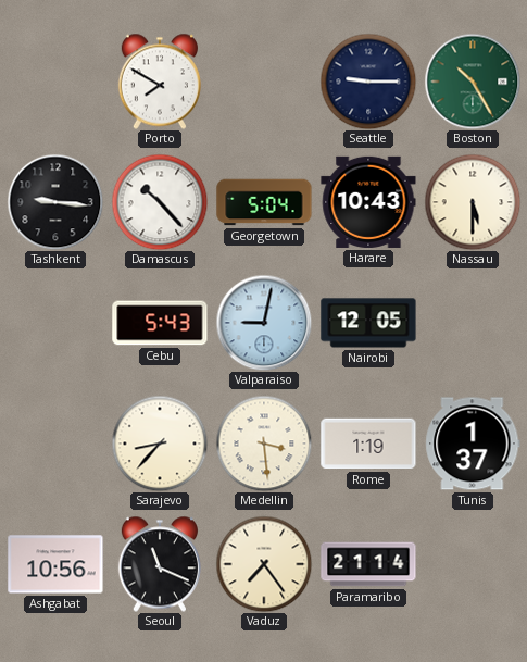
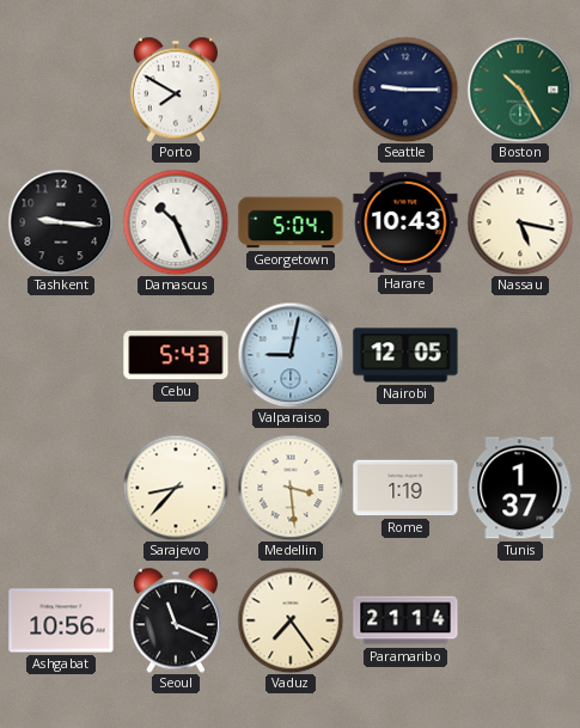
Damascus: 10:23 -> 10:26
Nassau: 5:30 -> 5:17
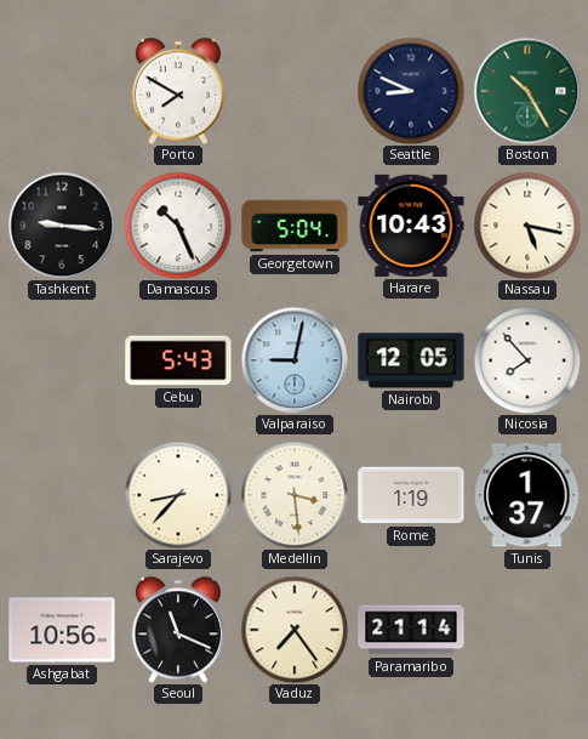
Seattle: 9:15 -> 8:49
Nicosia: none -> 7:53
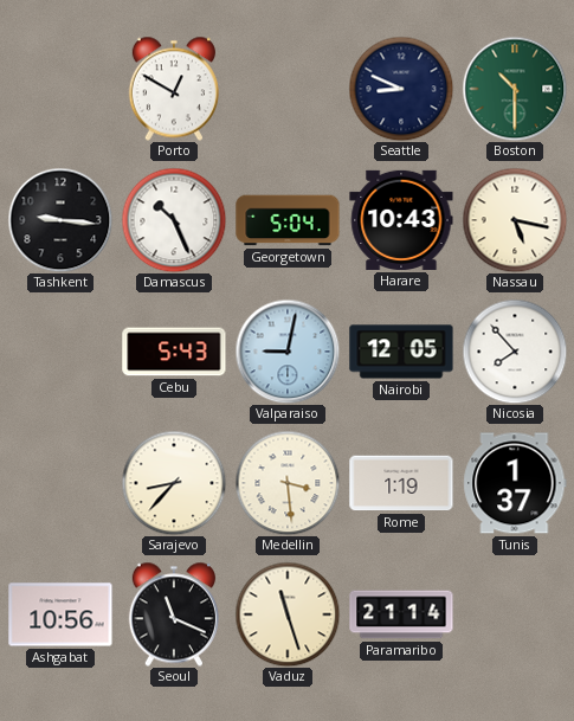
Porto: 7:50 -> 12:50
Boston: 10:25 -> 10:30
Vaduz: 7:24 -> 11:27
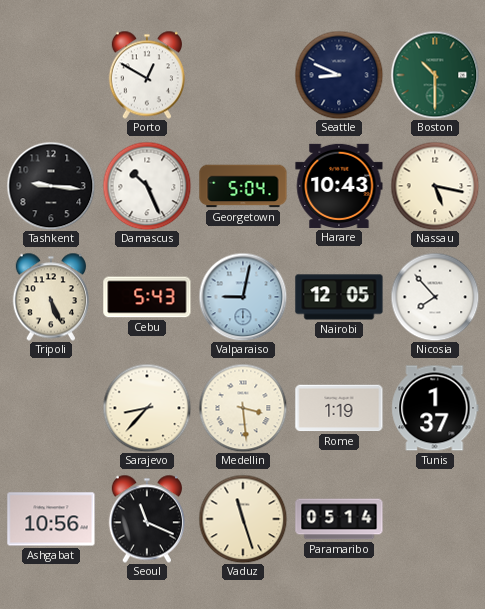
Tripoli: none -> 5:26
Paramaribo: 21:14 -> 05:14
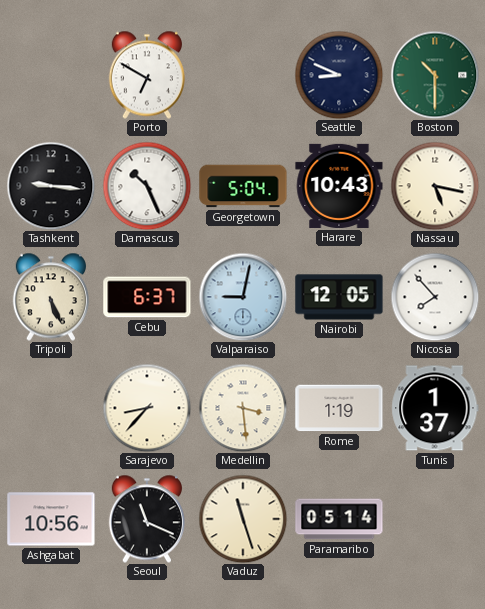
Porto: 12:50 -> 6:50
Cebu: 5:43 -> 6:37
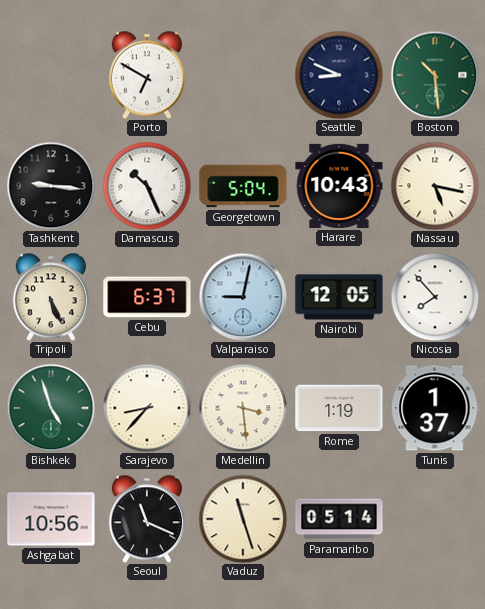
Boston: 10:30 -> 10:29
Bishkek: none -> 4:57
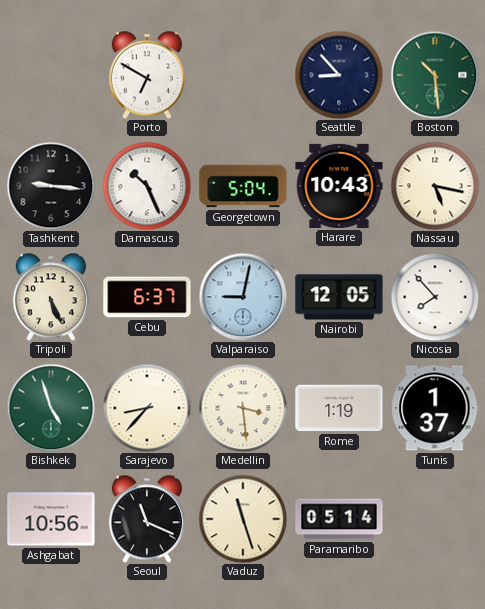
Seattle: 8:49 -> 8:53
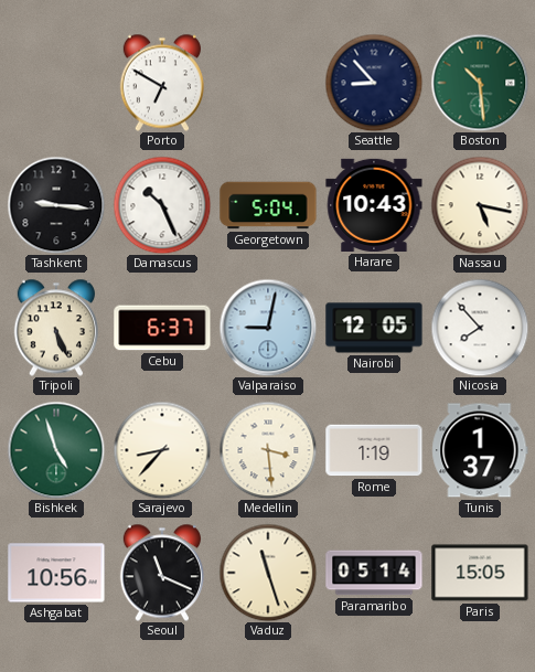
Paris: none -> 15:05
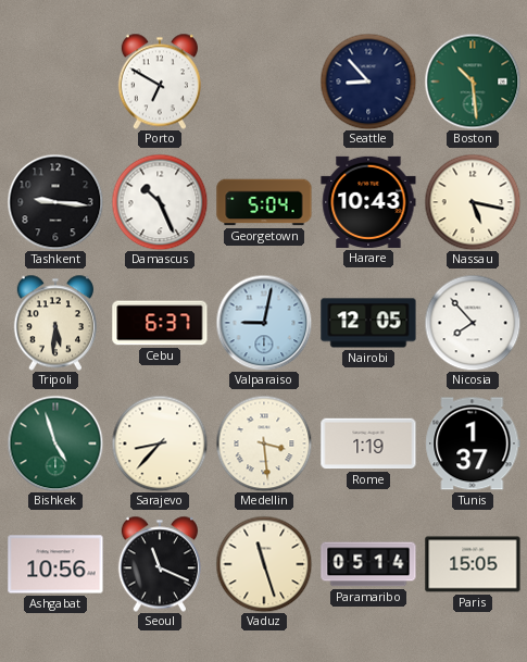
Tripoli: 5:26 -> 5:31
